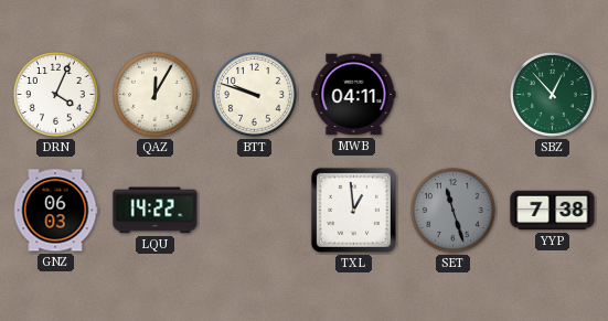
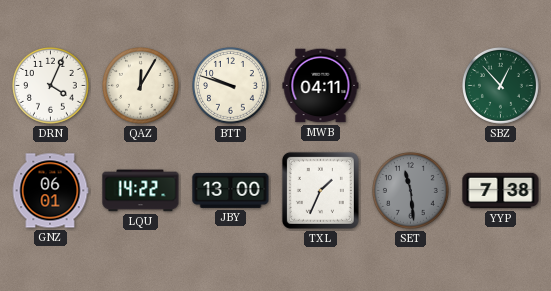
GNZ: 06:03 -> 06:01
JBY: none -> 13:00
TXL: 12:59 -> 1:34
SET: 11:27 -> 11:29
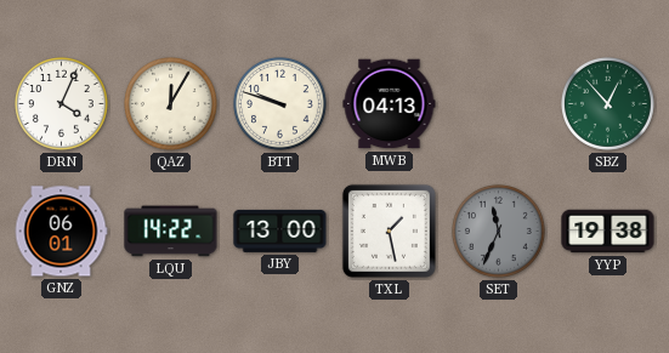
MWB: 04:11 -> 04:13
TXL: 1:34 -> 1:28
SET: 11:29 -> 11:34
YYP: 7:38 -> 19:38
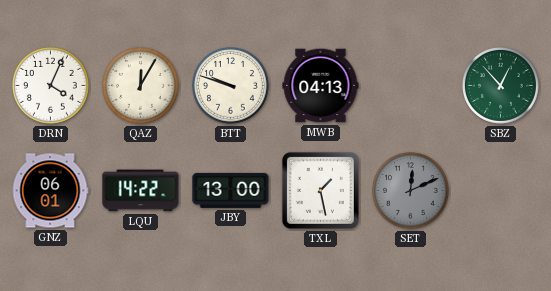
SET: 11:34 -> 12:11
YYP: 19:38 -> none
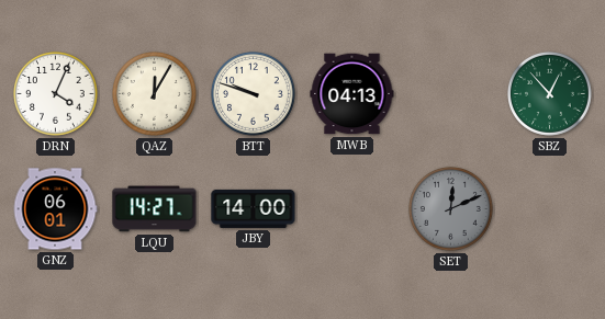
LQU: 14:22 -> 14:27
JBY: 13:00 -> 14:00
TXL: 1:28 -> none
